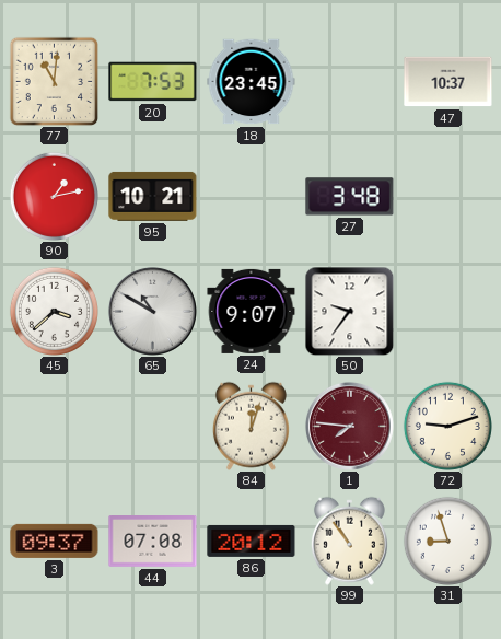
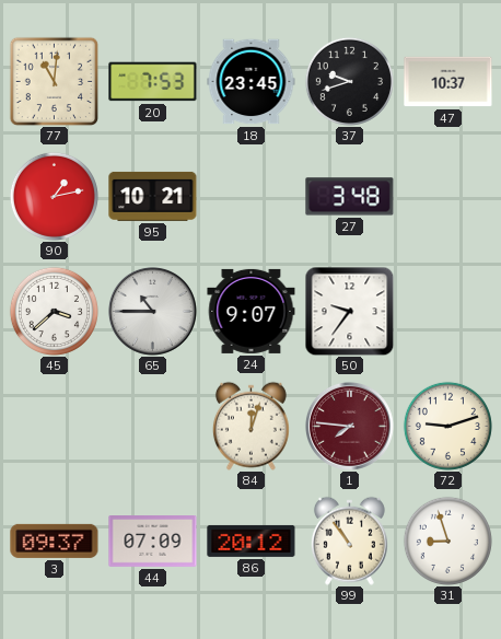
37: none -> 9:42
65: 10:50 -> 10:45
44: 07:08 -> 07:09
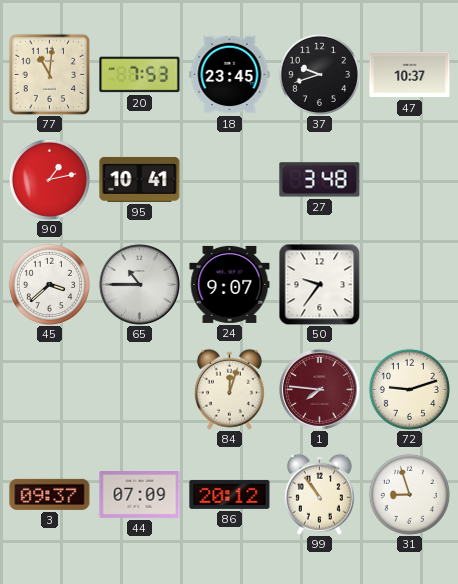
95: 10:21 -> 10:41
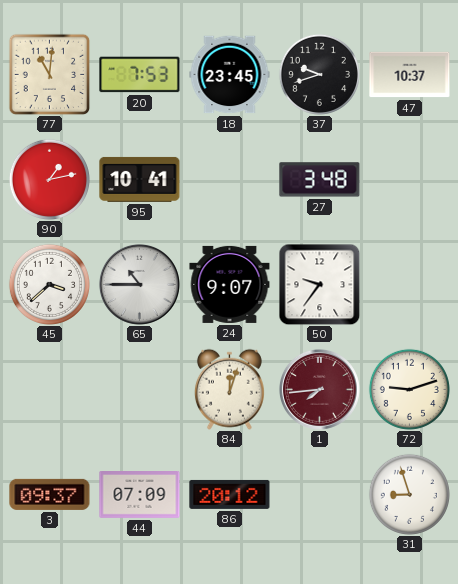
1: 7:46 -> 7:44
99: 10:54 -> none
